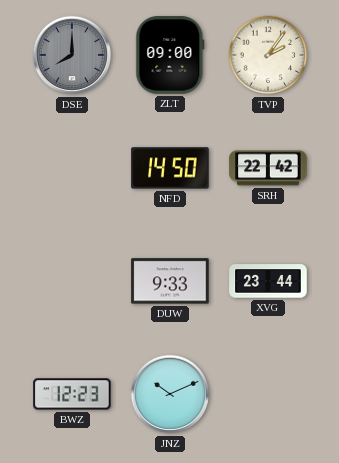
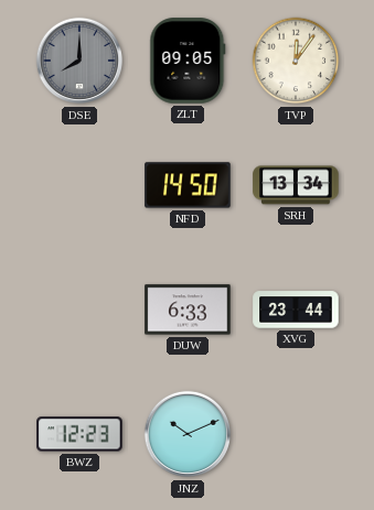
ZLT: 09:00 -> 09:05
TVP: 2:06 -> 12:06
SRH: 22:42 -> 13:34
DUW: 9:33 -> 6:33
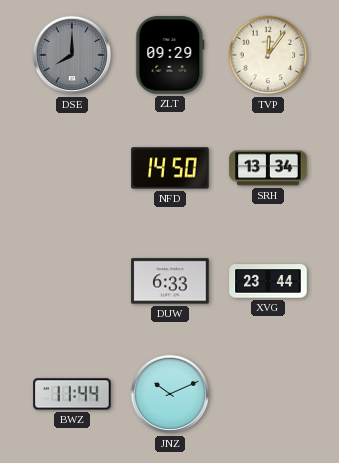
ZLT: 09:05 -> 09:29
BWZ: 12:23 -> 11:44
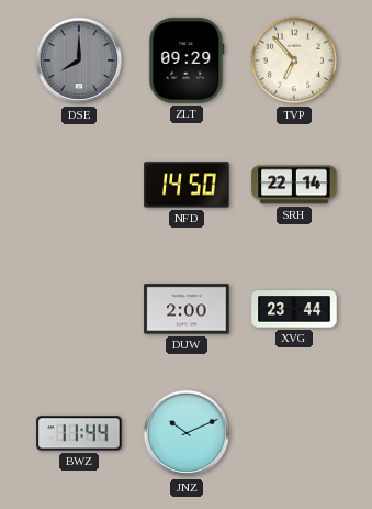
TVP: 12:06 -> 6:53
SRH: 13:34 -> 22:14
DUW: 6:33 -> 2:00
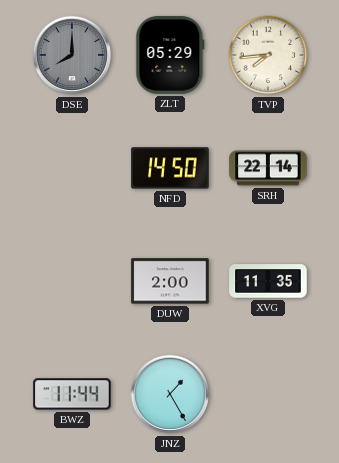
ZLT: 09:29 -> 05:29
TVP: 6:53 -> 7:44
XVG: 23:44 -> 11:35
JNZ: 10:11 -> 1:25
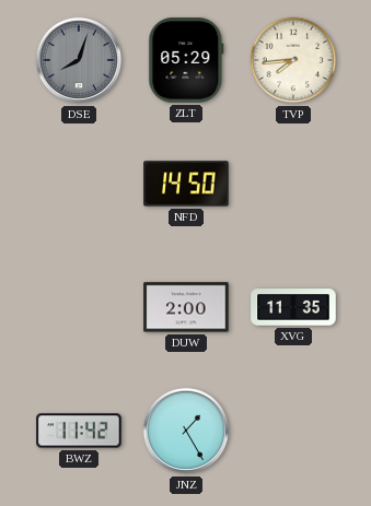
DSE: 8:00 -> 8:03
SRH: 22:14 -> none
BWZ: 11:44 -> 11:42
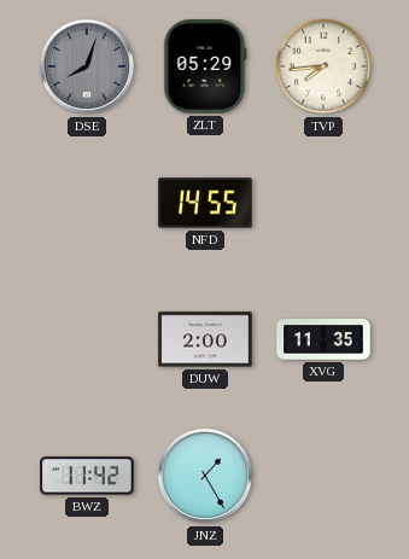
NFD: 14:50 -> 14:55
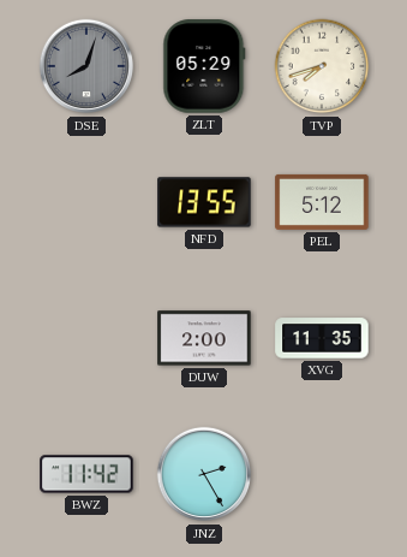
TVP: 7:44 -> 7:42
NFD: 14:55 -> 13:55
PEL: none -> 5:12
JNZ: 1:25 -> 2:25
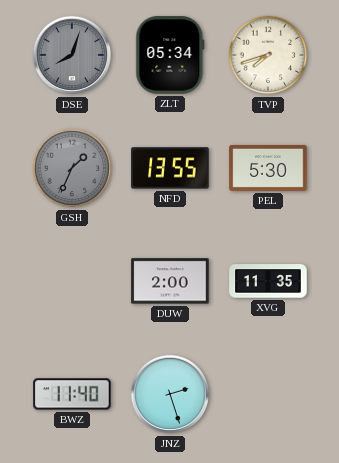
ZLT: 05:29 -> 05:34
GSH: none -> 1:34
PEL: 5:12 -> 5:30
BWZ: 11:42 -> 11:40
JNZ: 2:25 -> 2:27
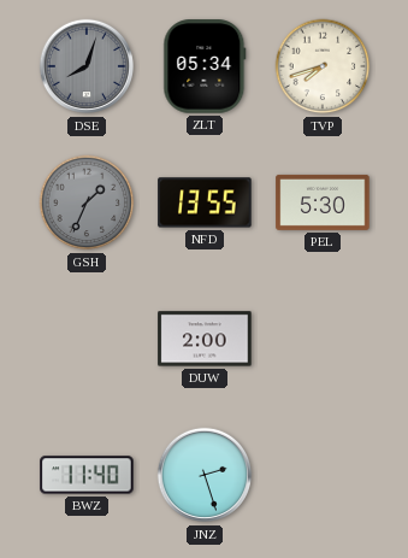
XVG: 11:35 -> none
